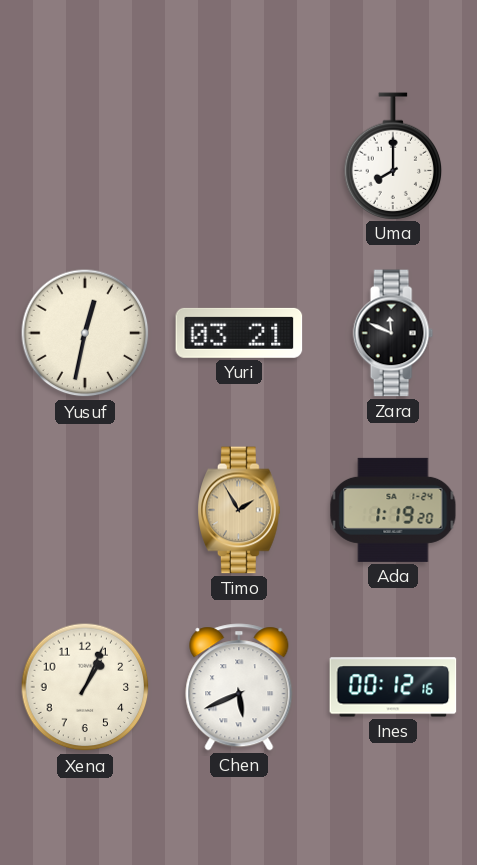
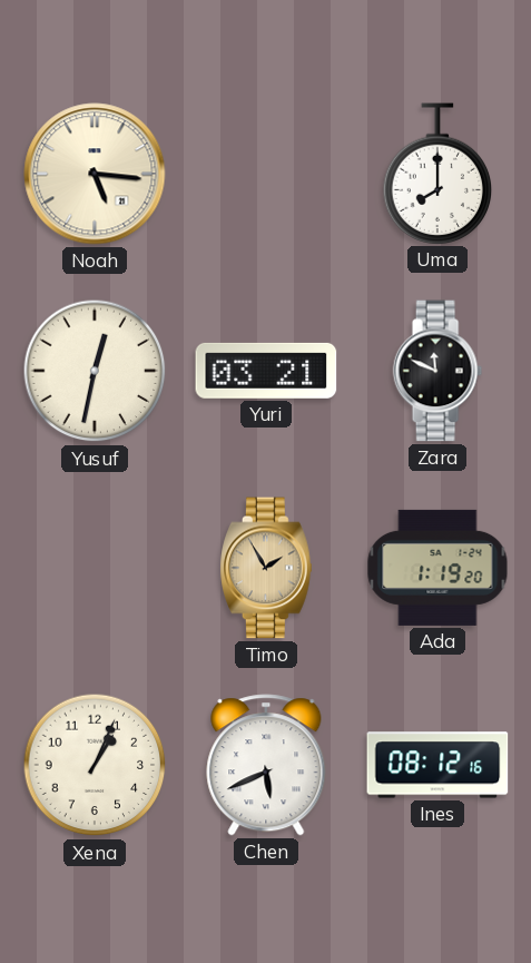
Noah: none -> 5:16
Ines: 00:12 -> 08:12
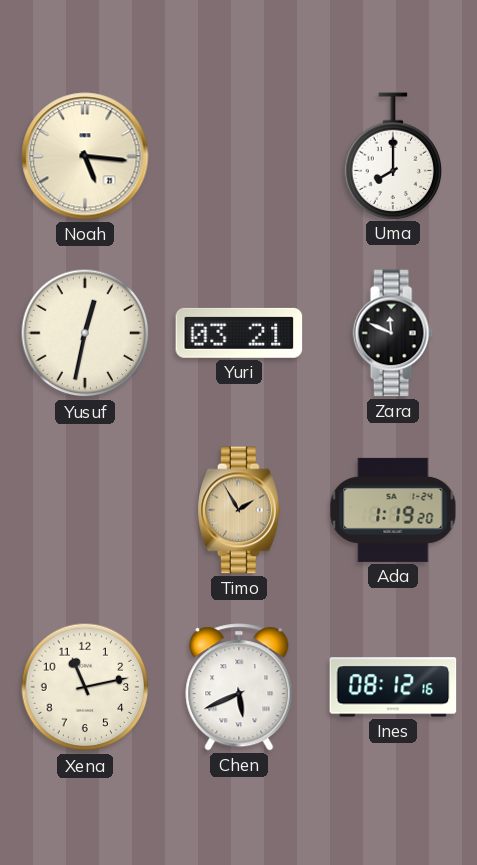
Xena: 1:04 -> 11:13
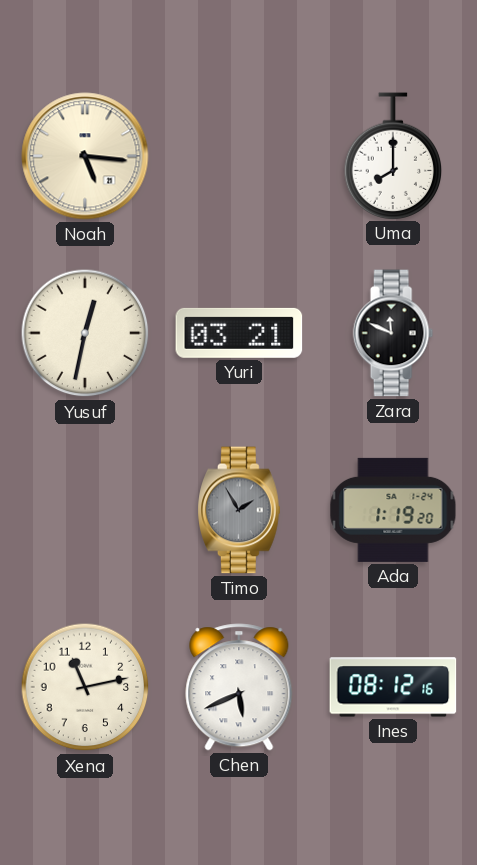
Timo dial: champagne -> grey
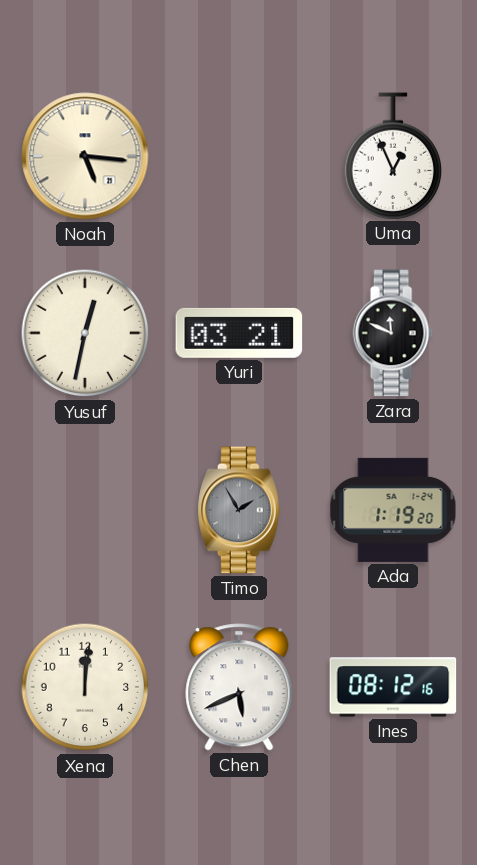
Uma: 8:00 -> 12:56
Xena: 11:13 -> 12:01
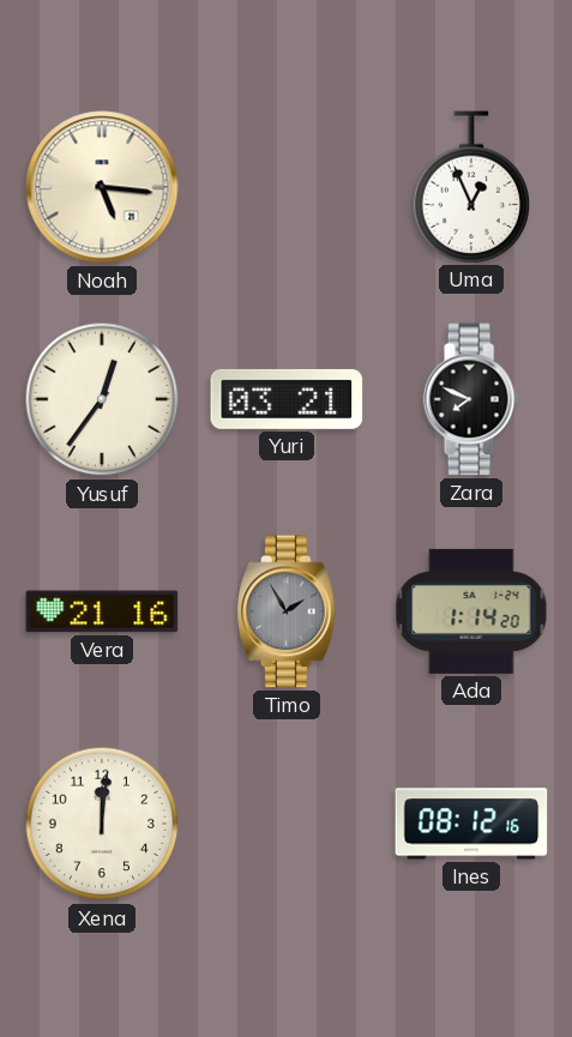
Yusuf: 12:32 -> 12:36
Zara: 11:49 -> 7:49
Vera: none -> 21:16
Ada: 1:19 -> 1:14
Chen: 5:41 -> none
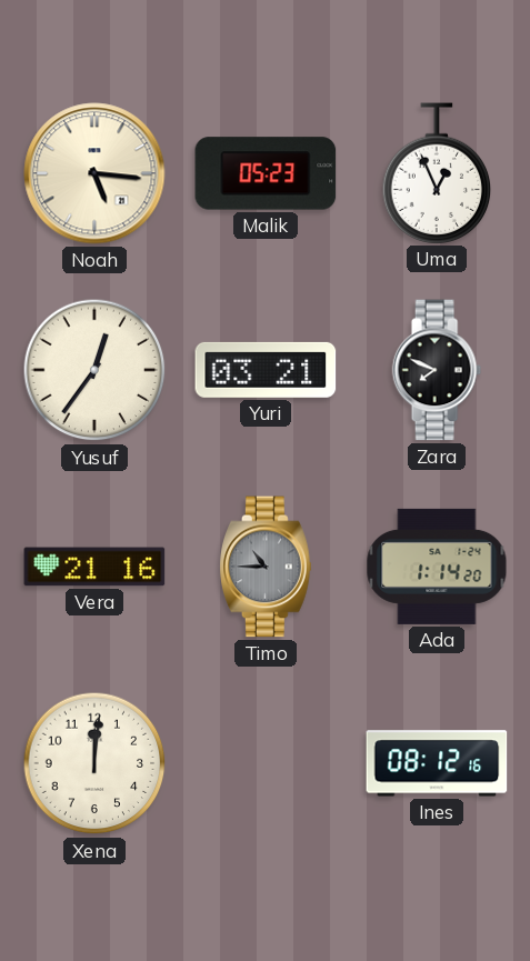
Malik: none -> 05:23
Timo: 1:55 -> 10:45
